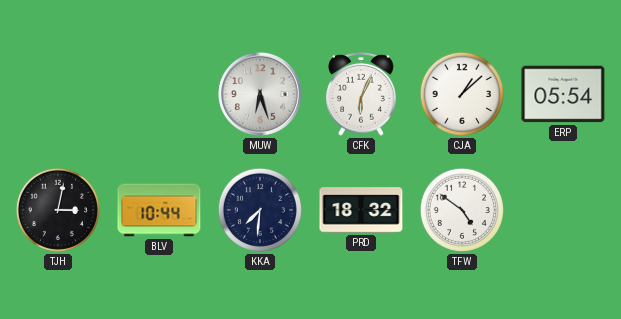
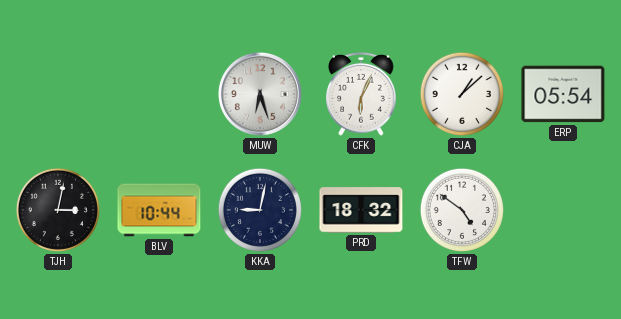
KKA: 7:31 -> 9:02
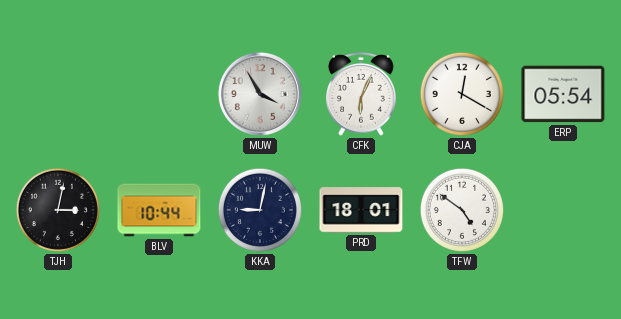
MUW: 6:27 -> 3:55
CJA: 1:08 -> 12:20
PRD: 18:32 -> 18:01
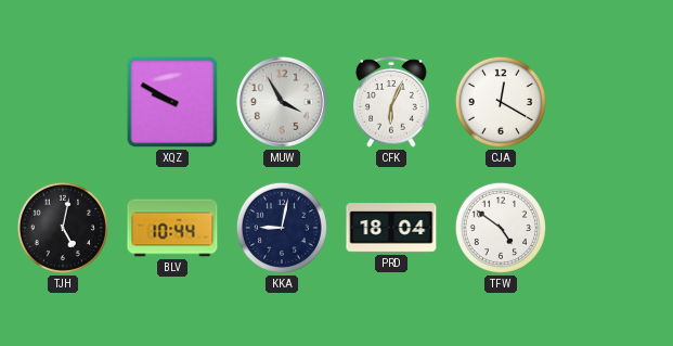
XQZ: none -> 9:50
ERP: 05:54 -> none
TJH: 3:02 -> 5:02
PRD: 18:01 -> 18:04
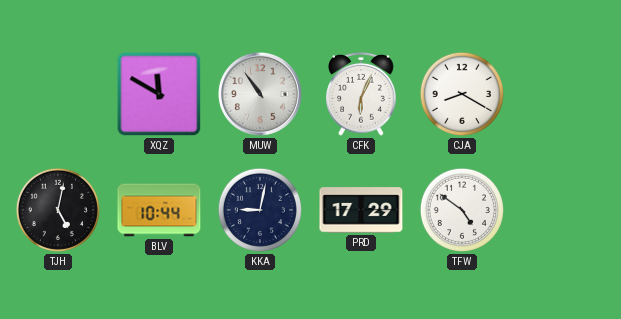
XQZ: 9:50 -> 11:50
MUW: 3:55 -> 10:54
CJA: 12:20 -> 8:20
PRD: 18:04 -> 17:29
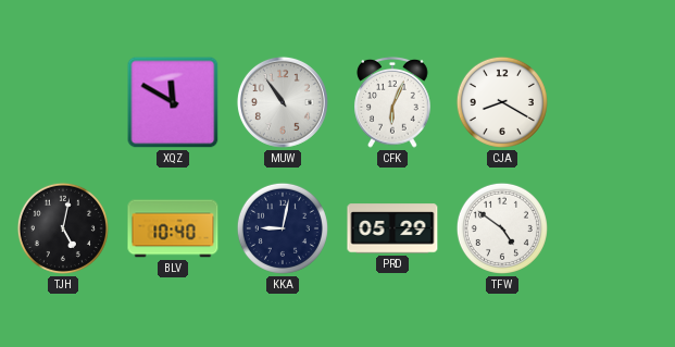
BLV: 10:44 -> 10:40
PRD: 17:29 -> 05:29
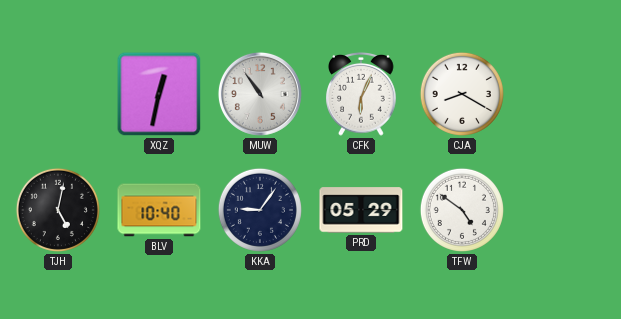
XQZ: 11:50 -> 12:32
KKA: 9:02 -> 9:06
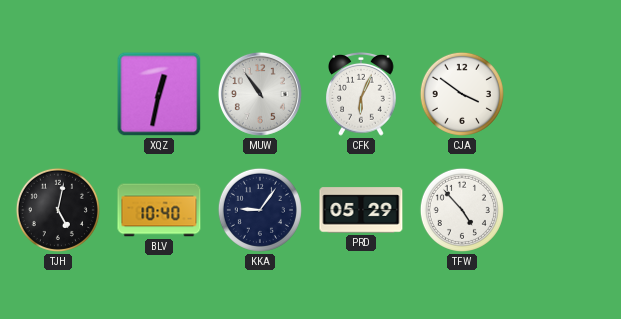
CJA: 8:20 -> 3:51
TFW: 4:51 -> 4:53
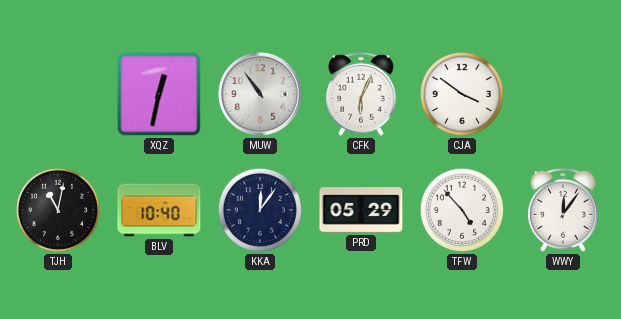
TJH: 5:02 -> 11:02
KKA: 9:06 -> 12:06
WWY: none -> 12:06
